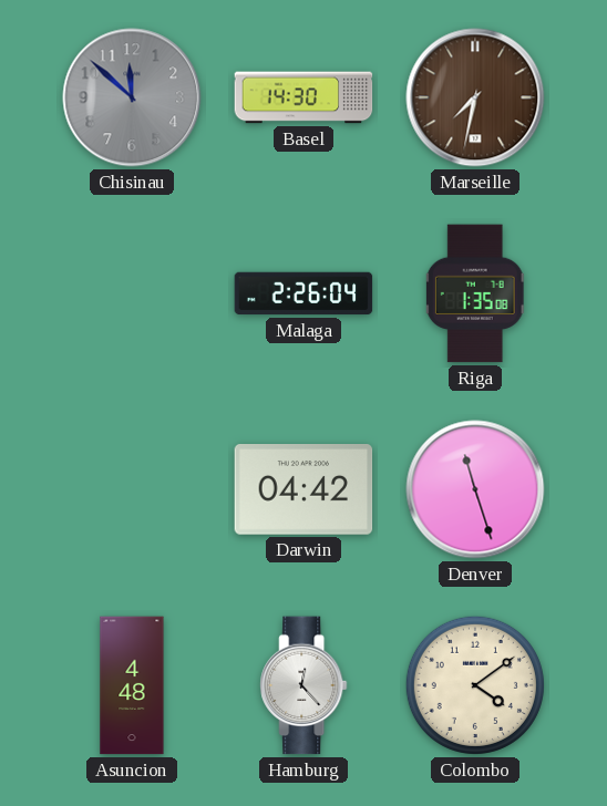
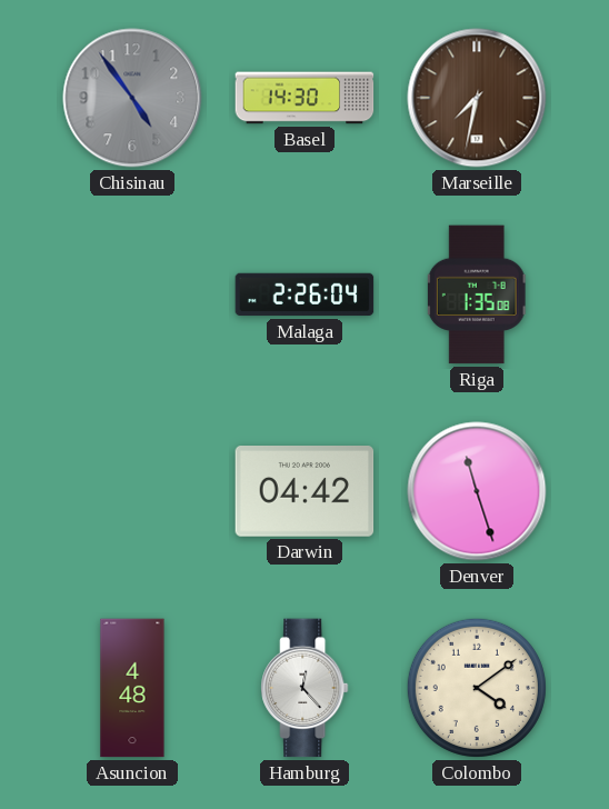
Chisinau: 11:52 -> 4:54
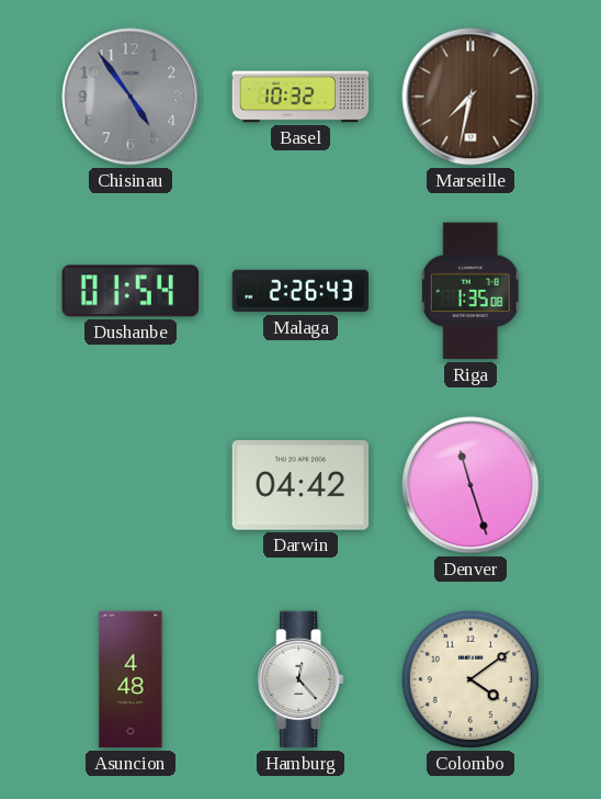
Basel: 14:30 -> 10:32
Dushanbe: none -> 01:54
Malaga: 2:26:04 -> 2:26:43
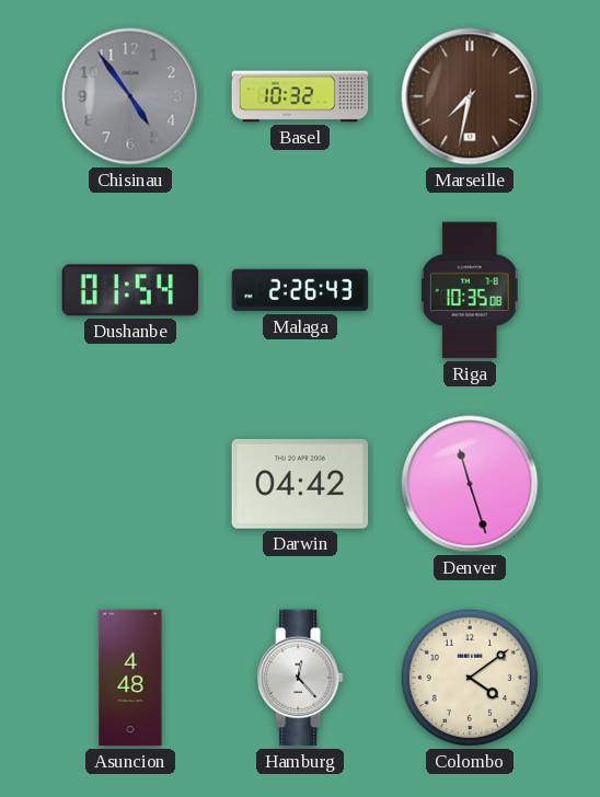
Riga: 1:35 -> 10:35
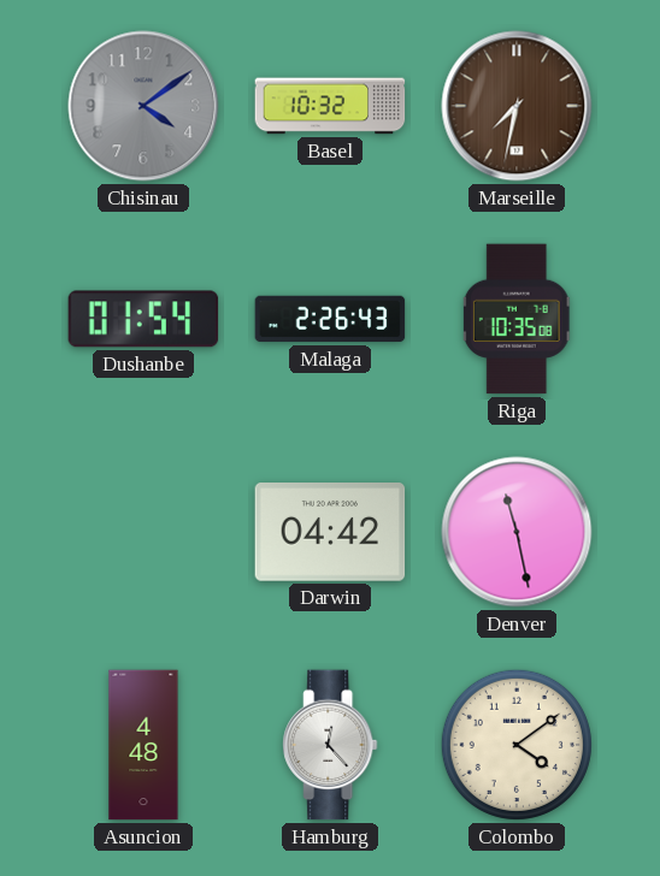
Chisinau: 4:54 -> 4:09
Denver: 11:27 -> 11:28
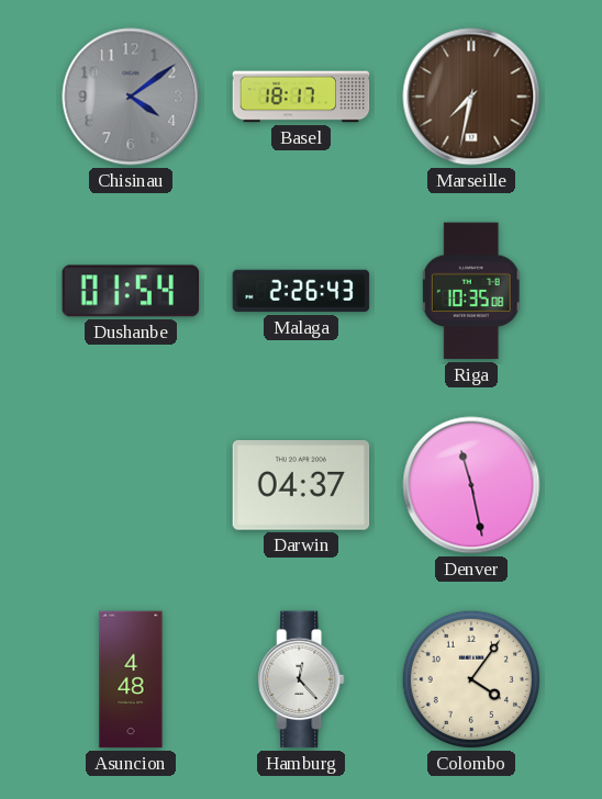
Basel: 10:32 -> 18:17
Darwin: 04:42 -> 04:37
Colombo: 4:09 -> 4:06
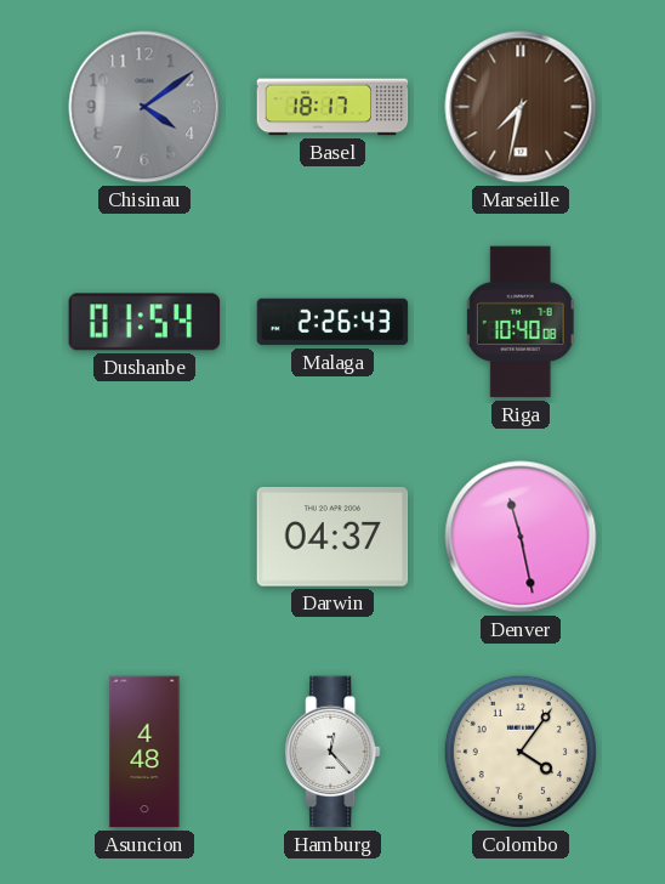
Riga: 10:35 -> 10:40
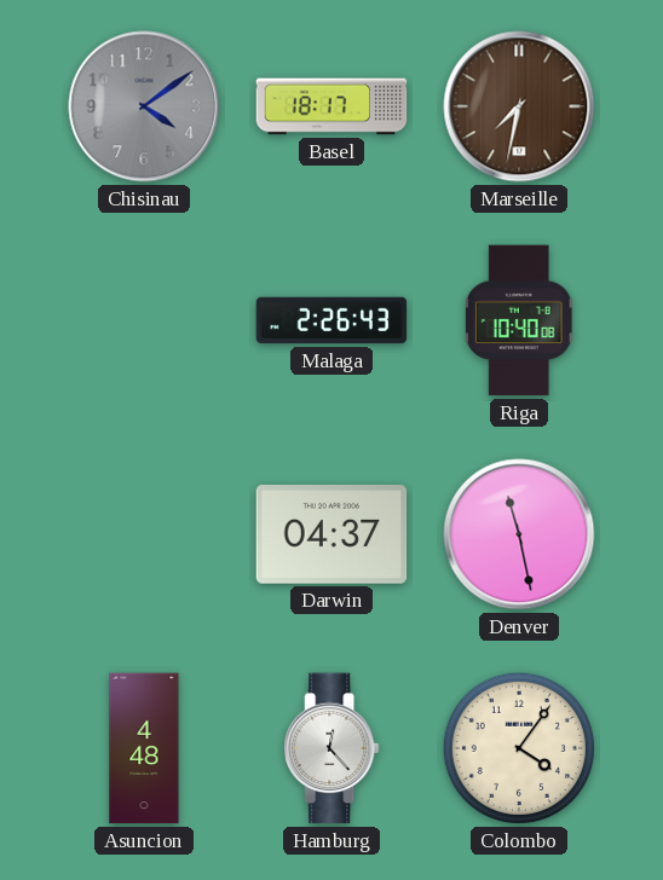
Dushanbe: 01:54 -> none
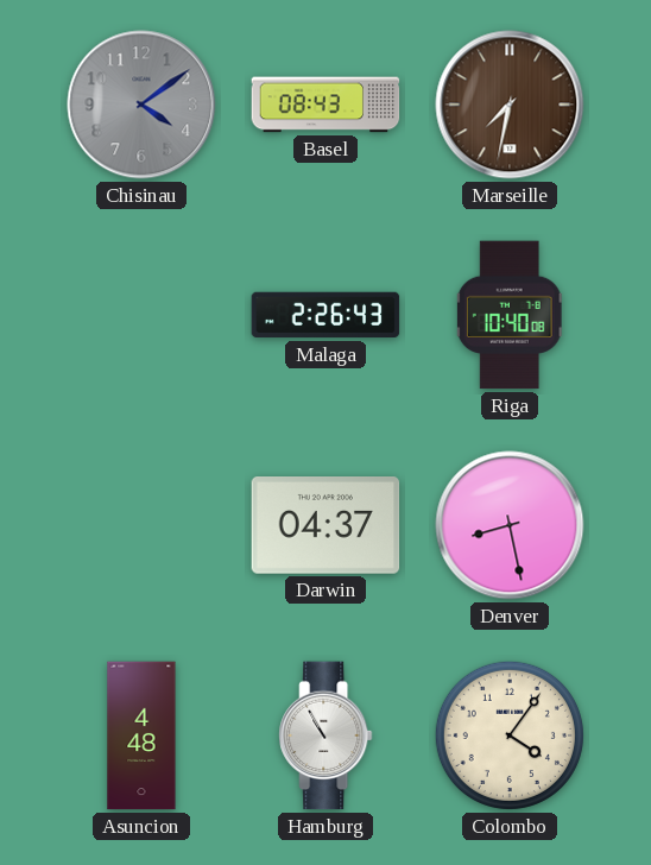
Basel: 18:17 -> 08:43
Denver: 11:28 -> 8:28
Hamburg: 12:23 -> 10:55
